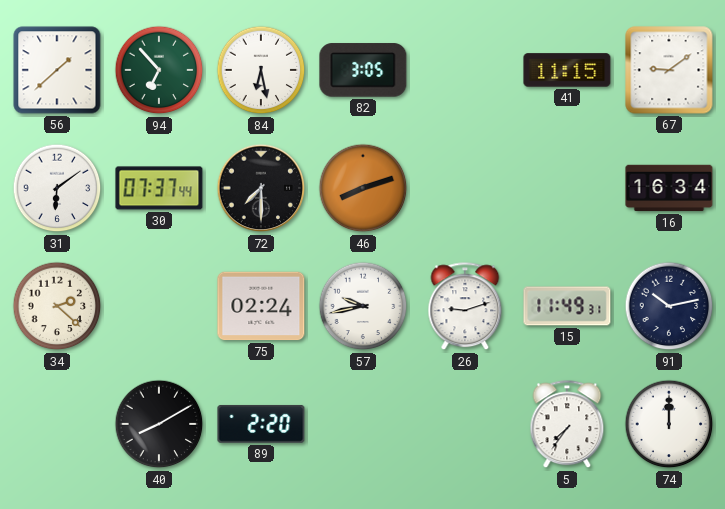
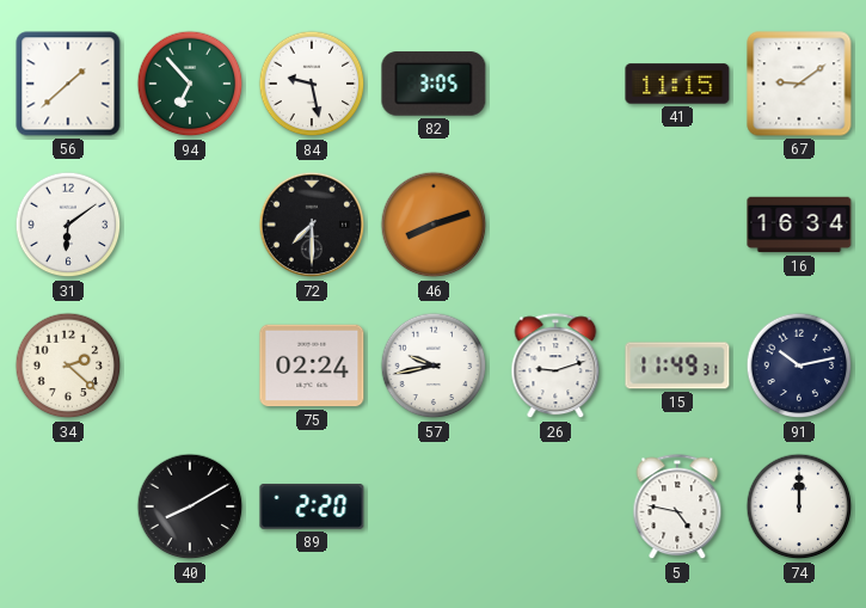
84: 6:28 -> 9:28
30: 07:37 -> none
5: 7:36 -> 4:47
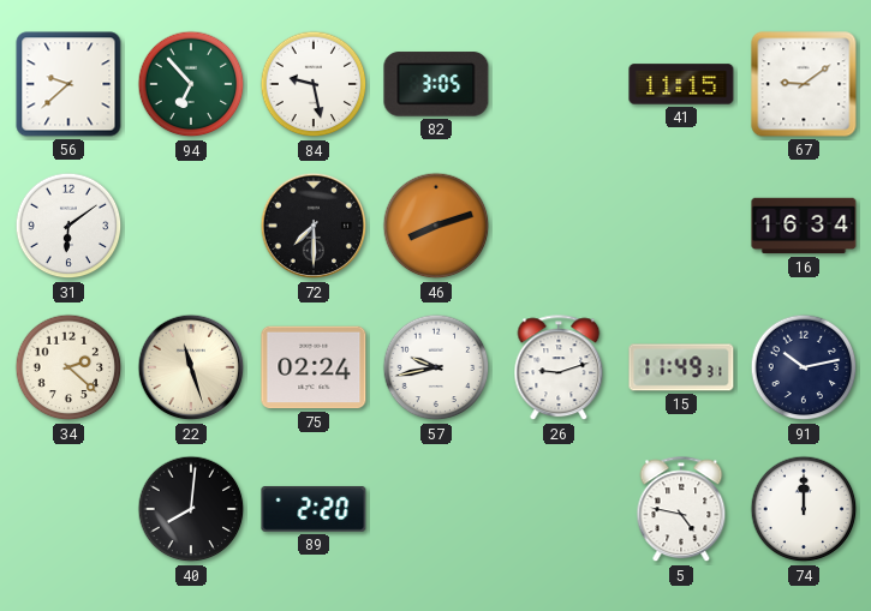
56: 1:38 -> 9:38
22: none -> 11:27
40: 8:10 -> 8:01
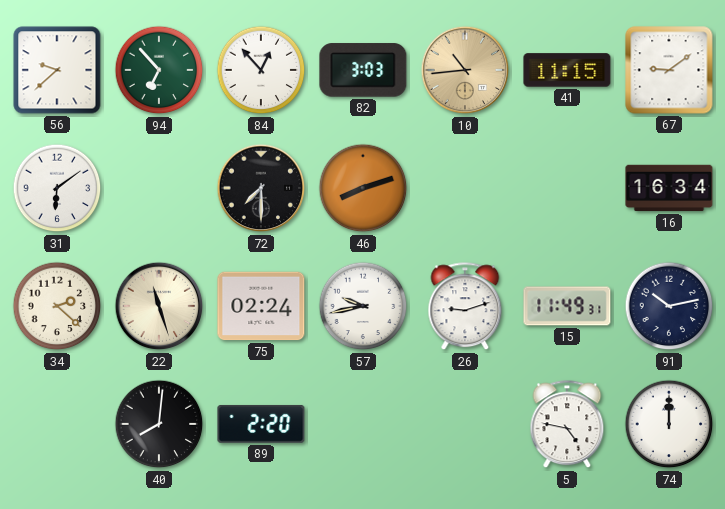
84: 9:28 -> 12:53
82: 3:05 -> 3:03
10: none -> 10:44
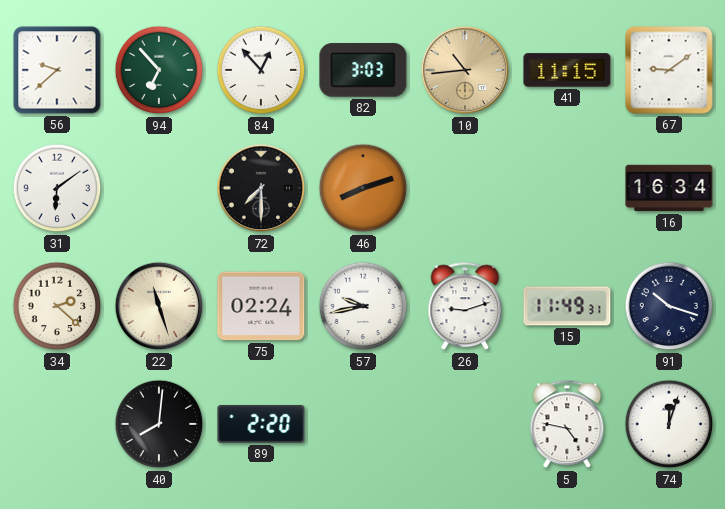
91: 10:13 -> 10:18
74: 12:00 -> 12:03
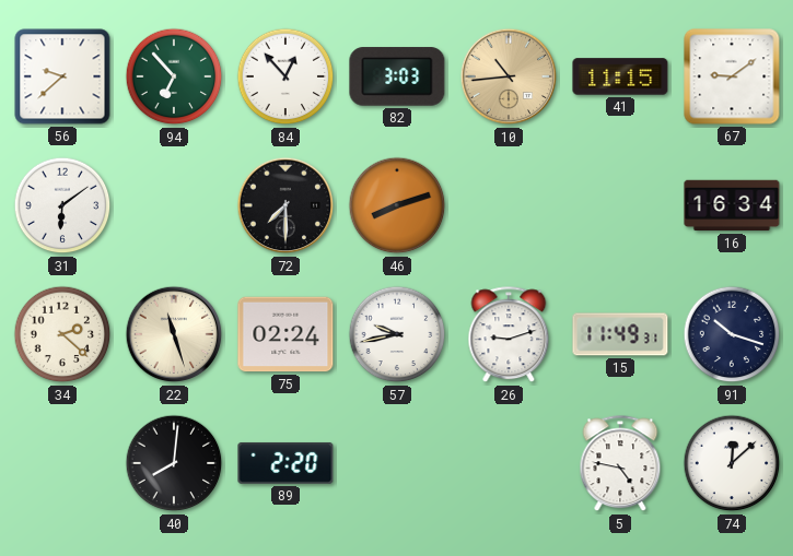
74: 12:03 -> 12:08
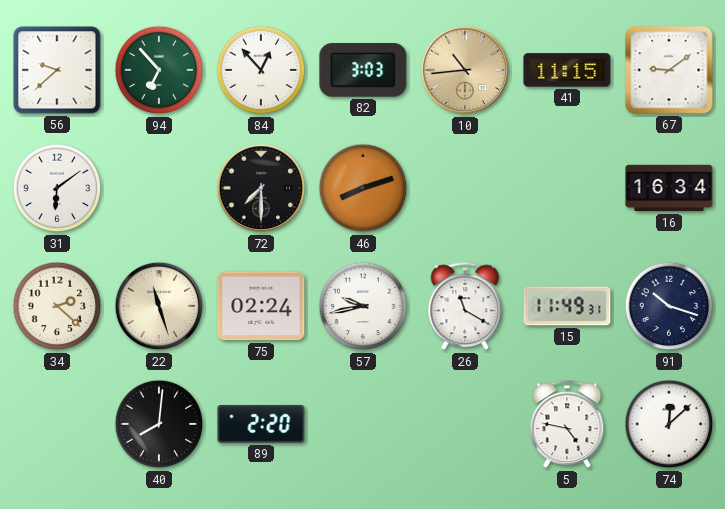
26: 9:12 -> 11:20
